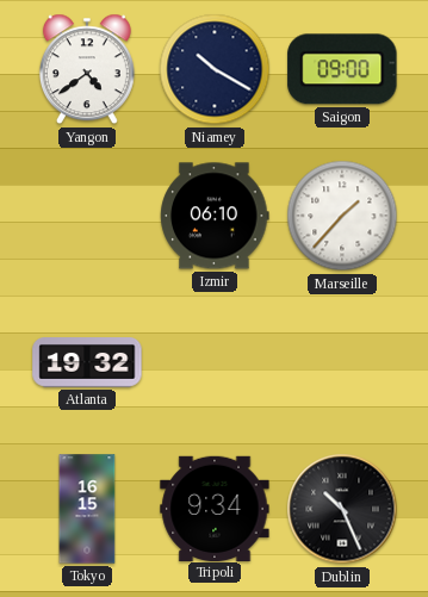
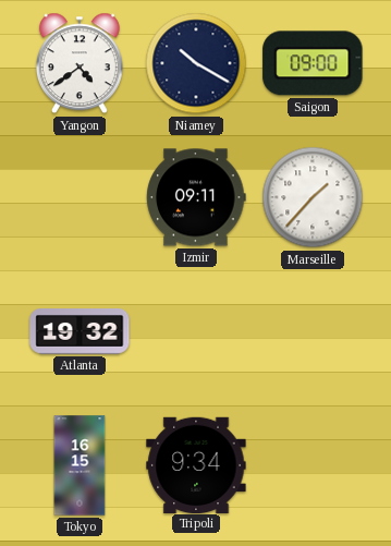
Izmir: 06:10 -> 09:11
Dublin: 10:26 -> none
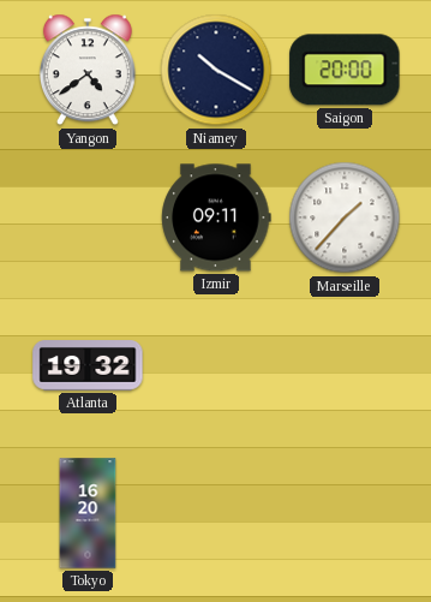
Saigon: 09:00 -> 20:00
Tokyo: 16:15 -> 16:20
Tripoli: 9:34 -> none
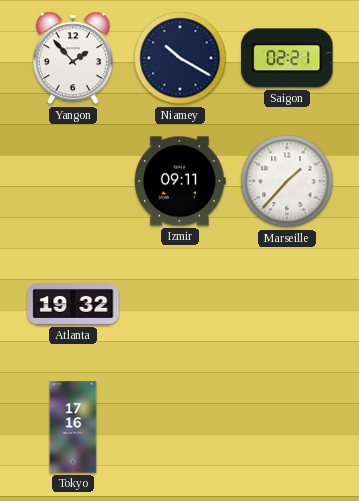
Yangon: 4:39 -> 1:53
Saigon: 20:00 -> 02:21
Tokyo: 16:20 -> 17:16
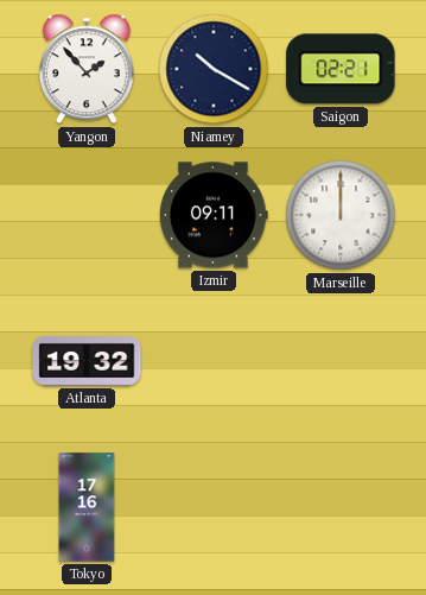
Marseille: 1:37 -> 12:00
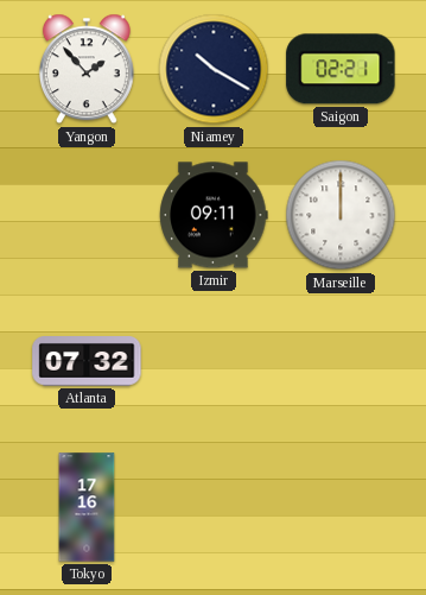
Atlanta: 19:32 -> 07:32
